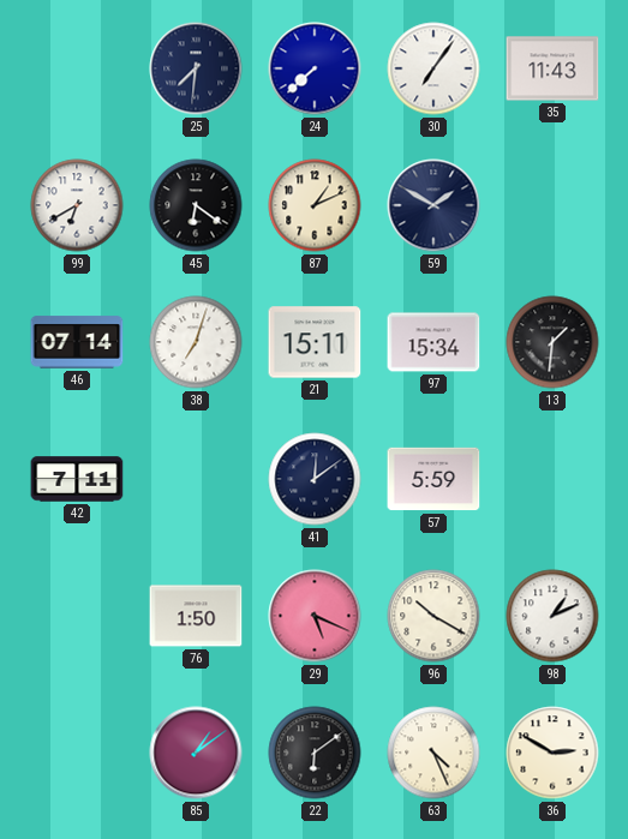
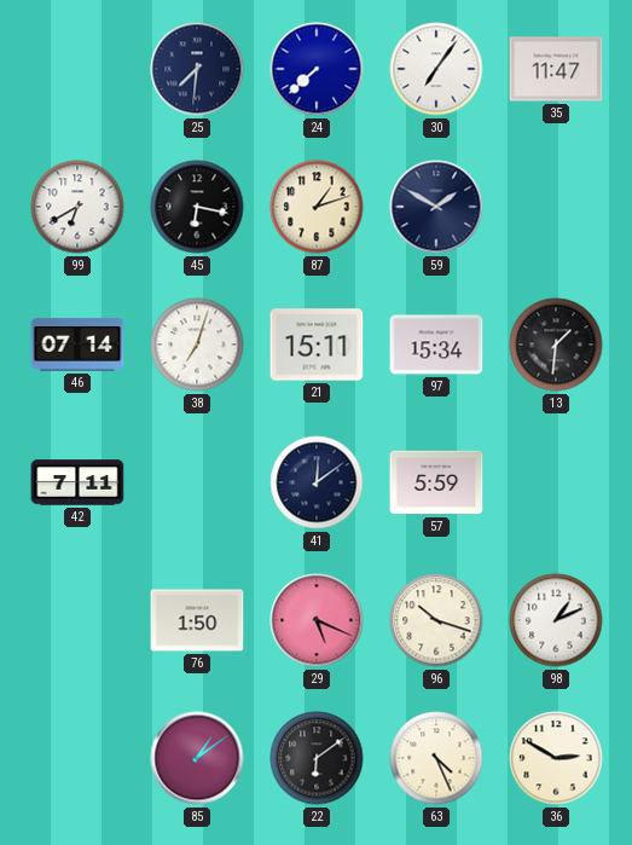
35: 11:43 -> 11:47
45: 6:21 -> 6:17
87: 1:11 -> 1:12
96: 10:20 -> 10:18
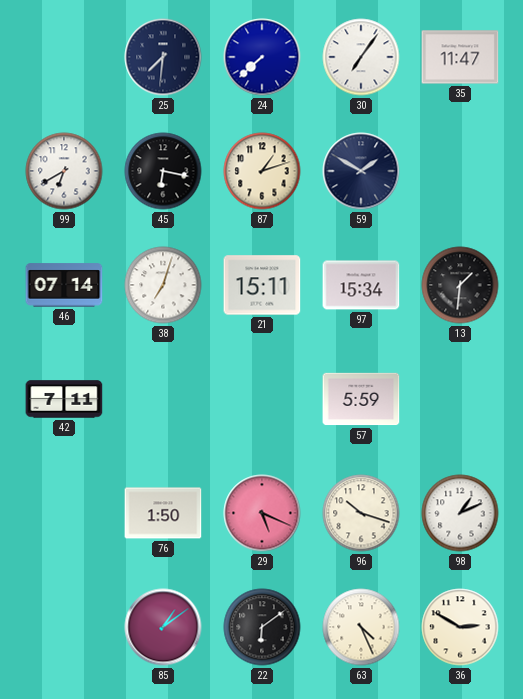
41: 12:09 -> none
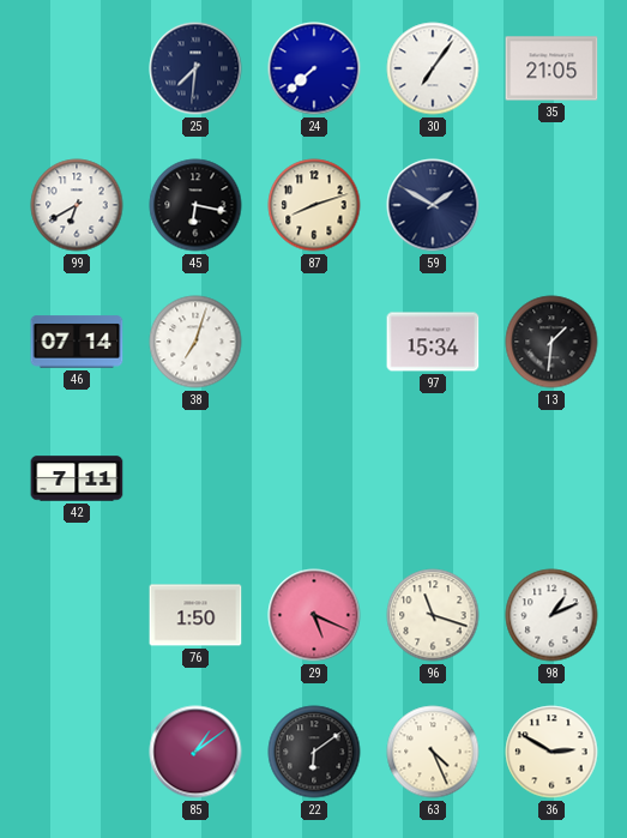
35: 11:47 -> 21:05
87: 1:12 -> 8:12
21: 15:11 -> none
57: 5:59 -> none
96: 10:18 -> 11:18
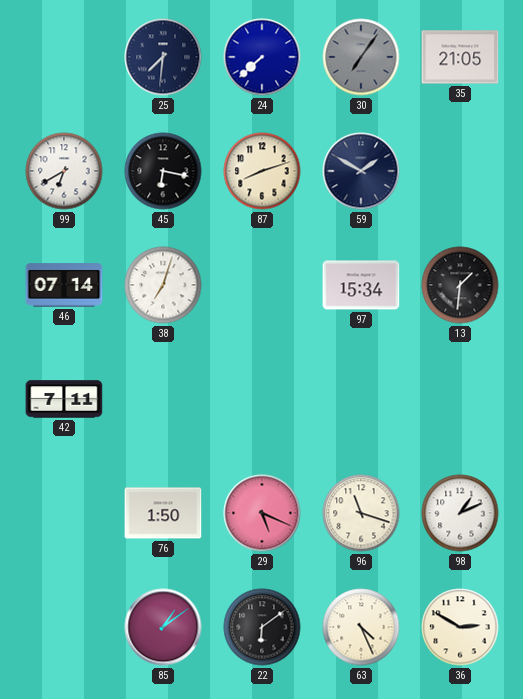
30 dial: white -> grey
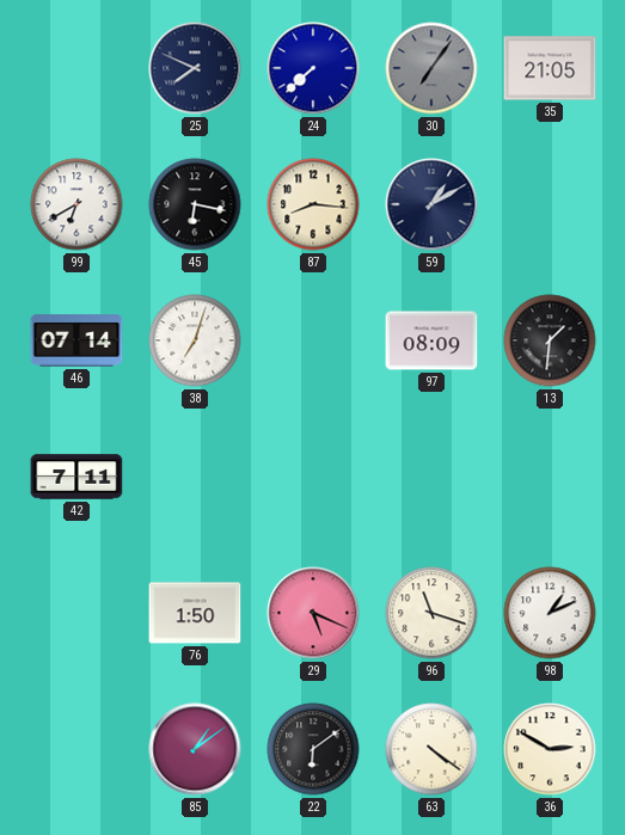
25: 7:31 -> 7:49
87: 8:12 -> 8:16
59: 1:50 -> 1:10
97: 15:34 -> 08:09
63: 4:26 -> 4:21
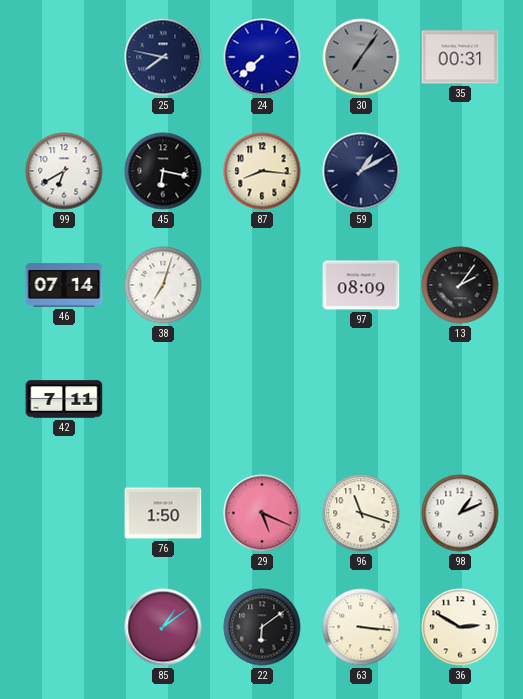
25: 7:49 -> 7:47
35: 21:05 -> 00:31
13: 1:31 -> 2:06
63: 4:21 -> 3:16
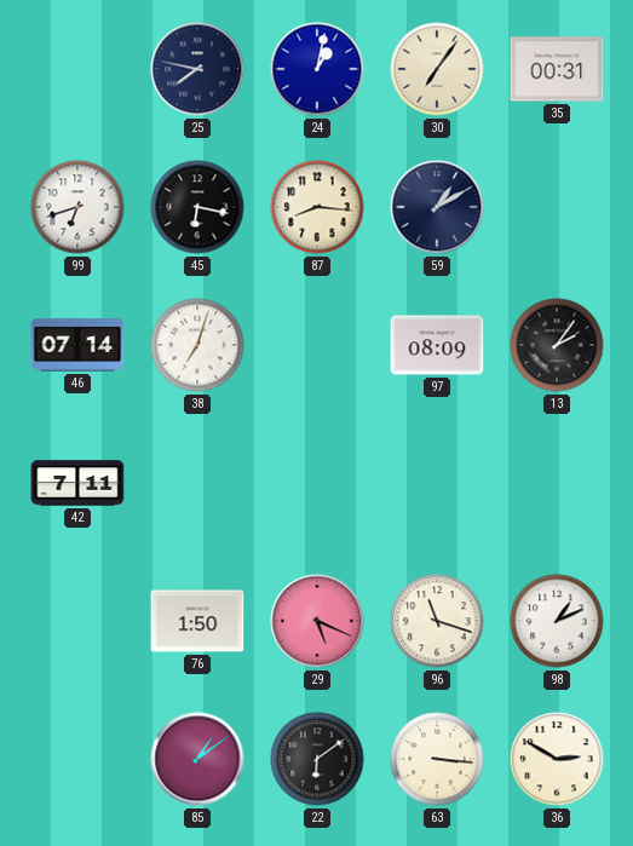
24: 7:38 -> 1:02
30 dial: grey -> cream
99: 6:40 -> 6:42
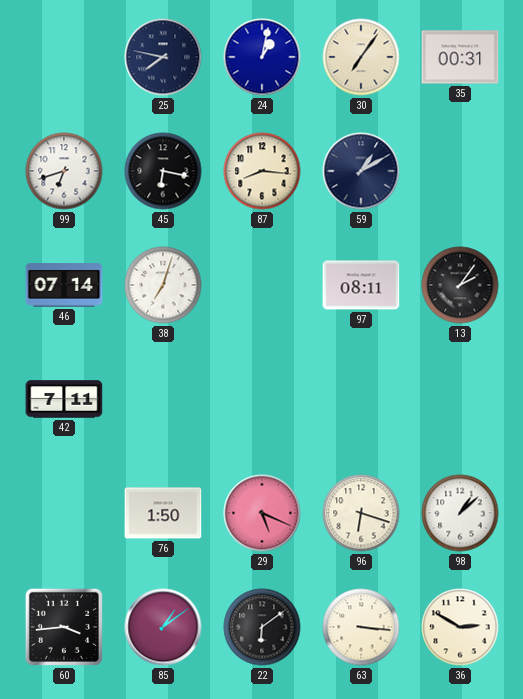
97: 08:09 -> 08:11
96: 11:18 -> 6:18
98: 1:11 -> 1:08
60: none -> 3:44
